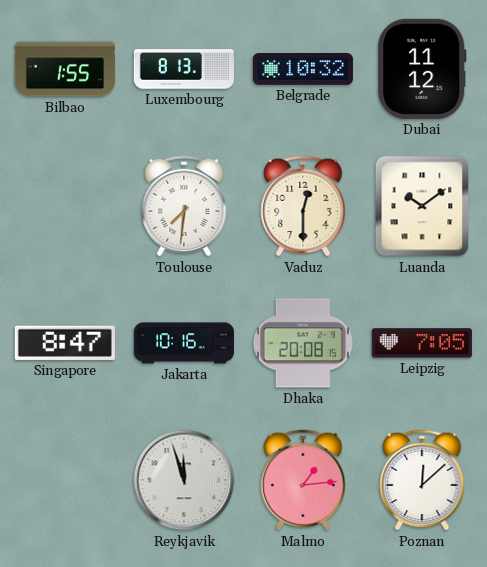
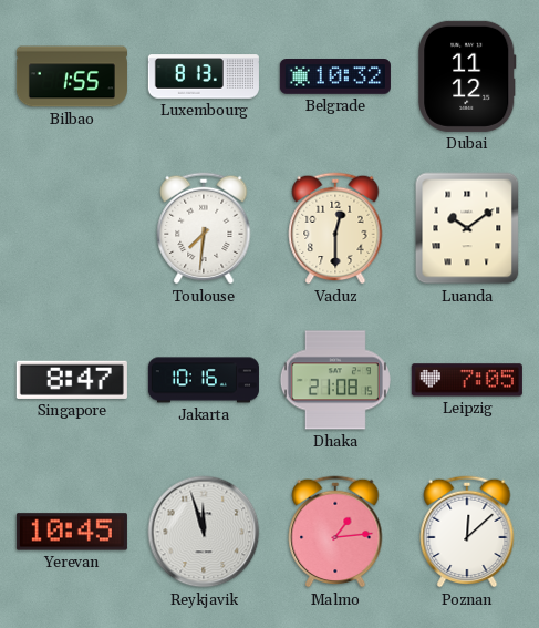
Dhaka: 20:08 -> 21:08
Yerevan: none -> 10:45
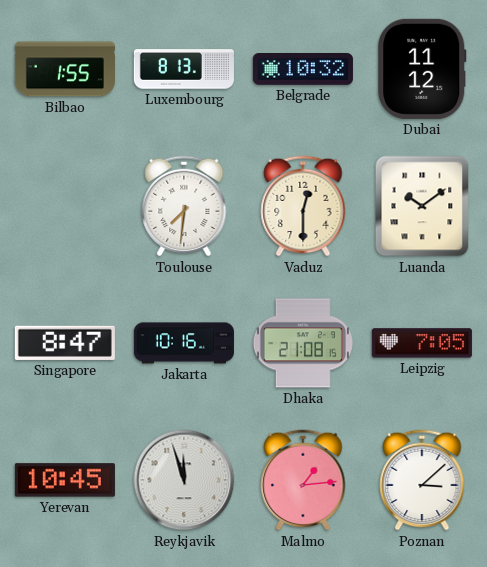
Poznan: 12:08 -> 3:08
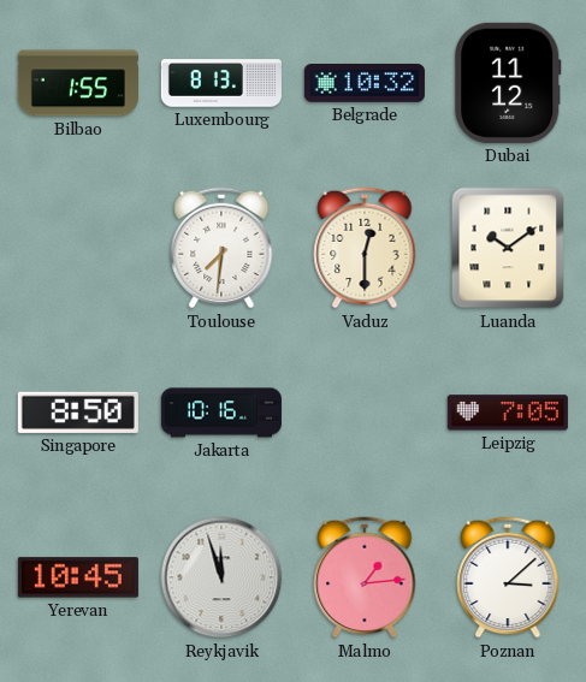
Singapore: 8:47 -> 8:50
Dhaka: 21:08 -> none
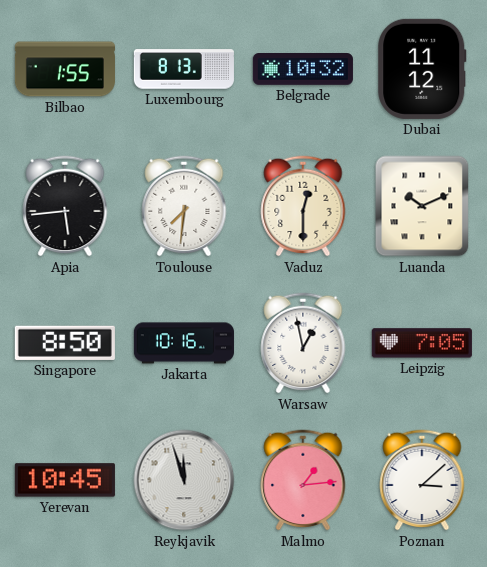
Apia: none -> 5:44
Luanda: 10:09 -> 10:11
Warsaw: none -> 12:58
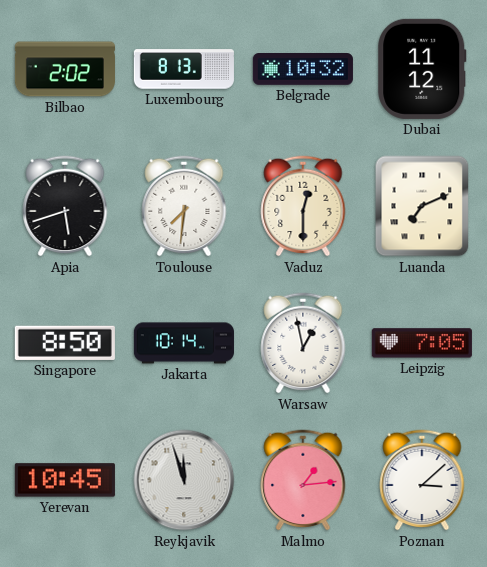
Bilbao: 1:55 -> 2:02
Apia: 5:44 -> 5:42
Luanda: 10:11 -> 7:11
Jakarta: 10:16 -> 10:14
